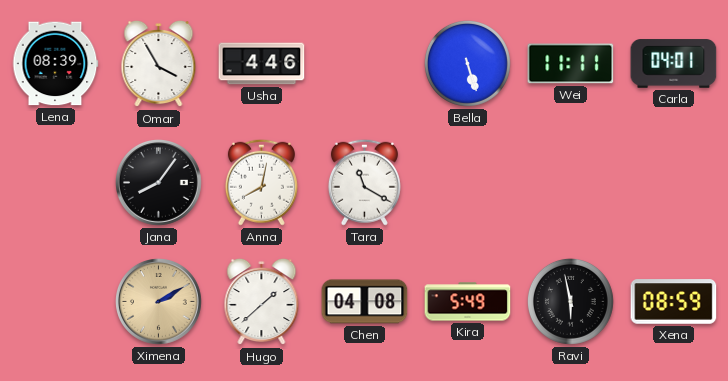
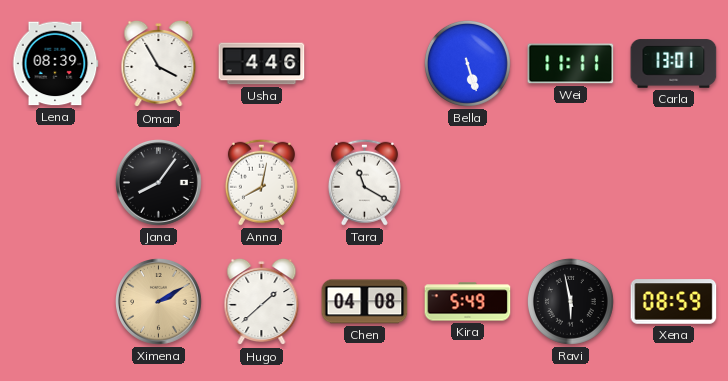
Carla: 04:01 -> 13:01
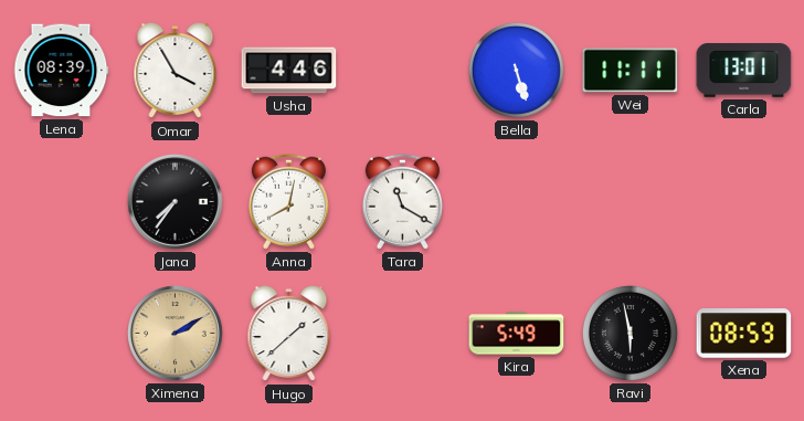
Jana: 8:06 -> 7:36
Chen: 04:08 -> none
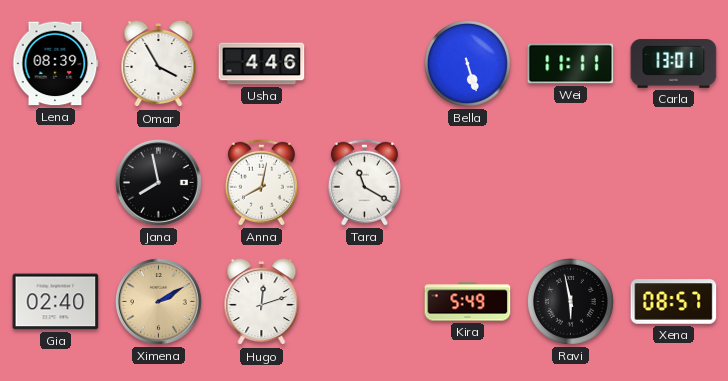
Jana: 7:36 -> 7:58
Gia: none -> 02:40
Hugo: 1:38 -> 12:12
Xena: 08:59 -> 08:57
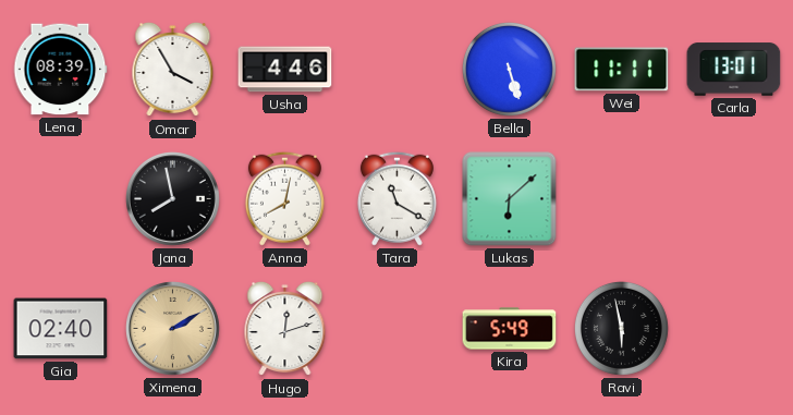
Lukas: none -> 6:08
Xena: 08:57 -> none
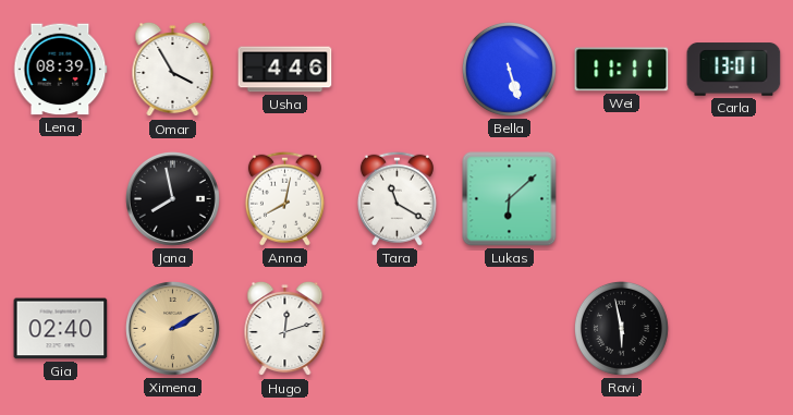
Kira: 5:49 -> none
